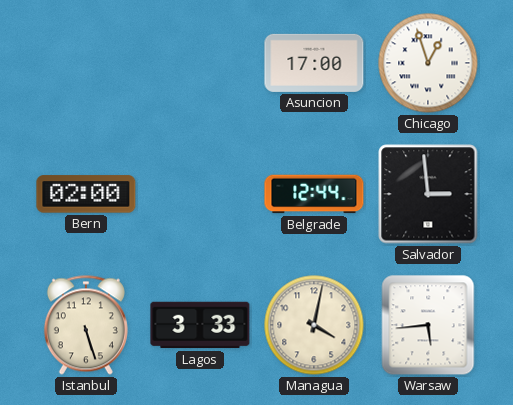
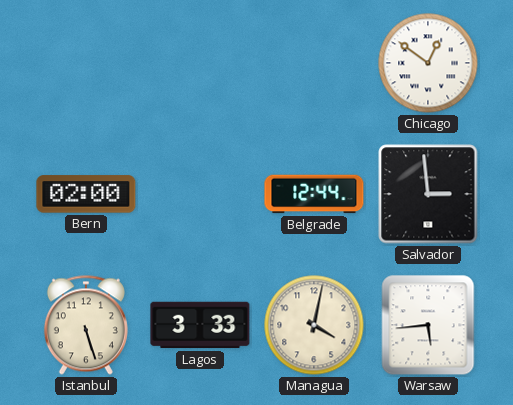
Asuncion: 17:00 -> none
Chicago: 12:57 -> 12:51
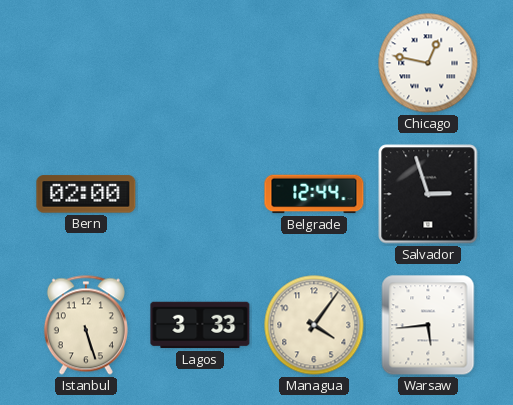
Chicago: 12:51 -> 12:47
Salvador: 2:59 -> 2:57
Managua: 4:02 -> 4:06
